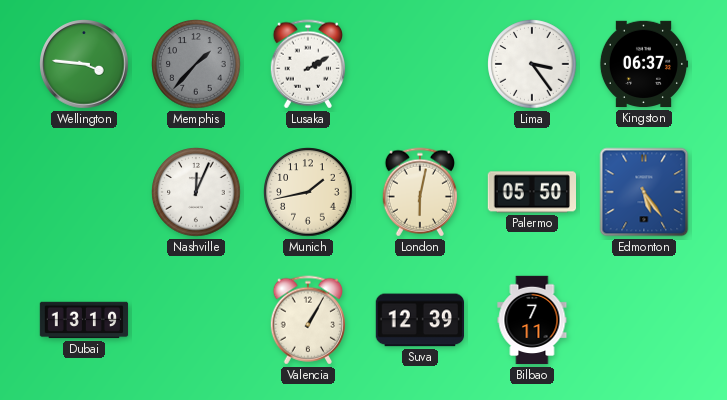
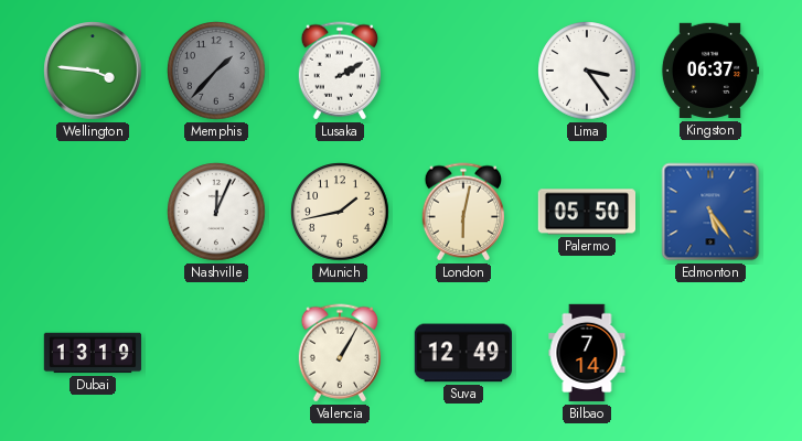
Suva: 12:39 -> 12:49
Bilbao: 7:11 -> 7:14
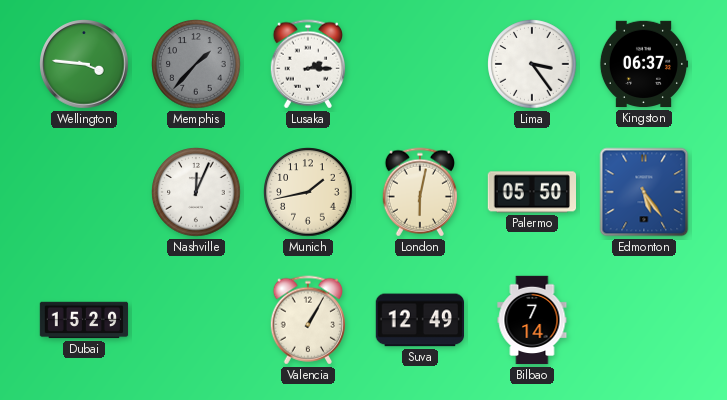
Lusaka: 2:10 -> 2:15
Dubai: 13:19 -> 15:29
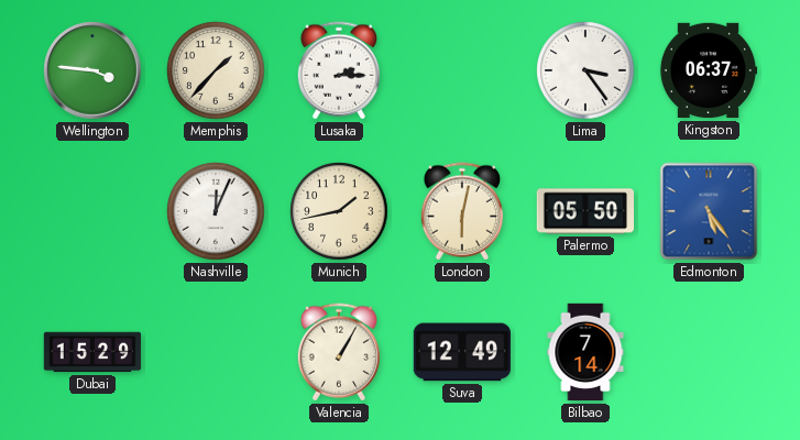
Memphis dial: grey -> cream
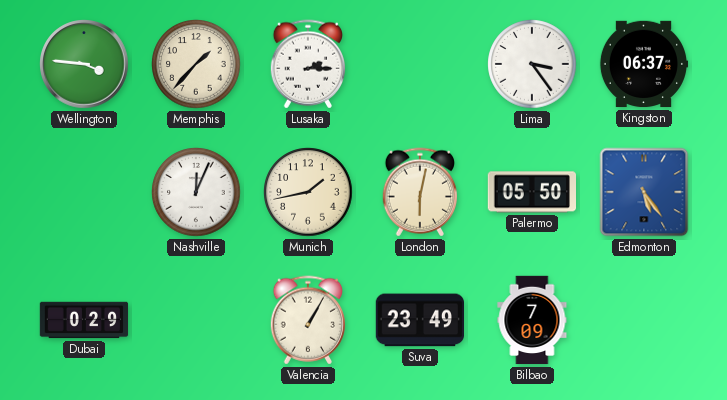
Dubai: 15:29 -> 0:29
Suva: 12:49 -> 23:49
Bilbao: 7:14 -> 7:09
